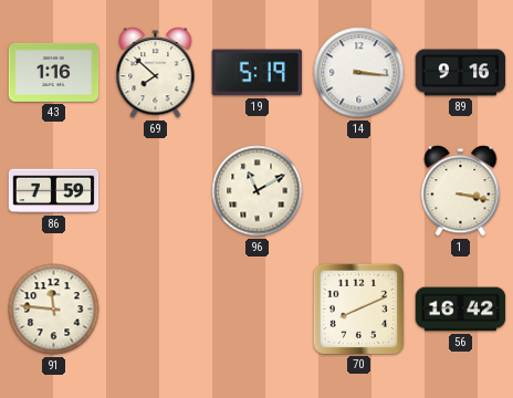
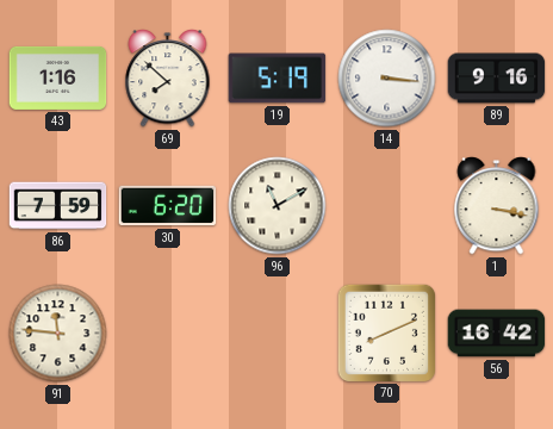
30: none -> 6:20
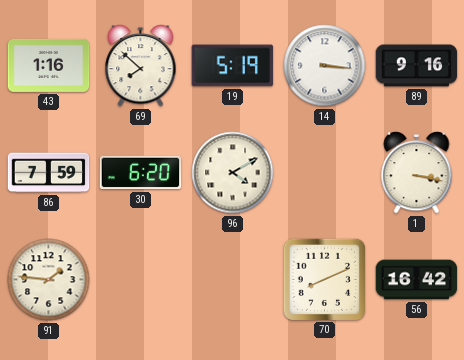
96: 11:10 -> 4:10
91: 11:46 -> 1:46
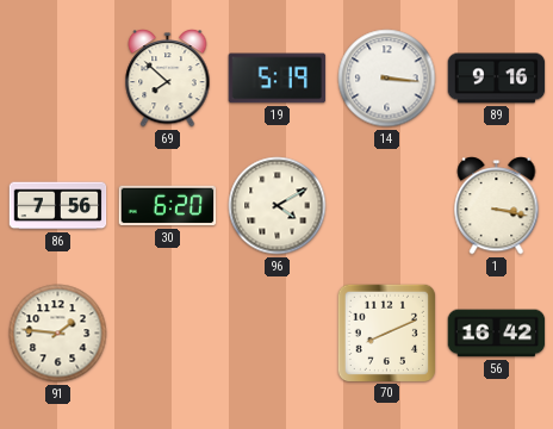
43: 1:16 -> none
86: 7:59 -> 7:56
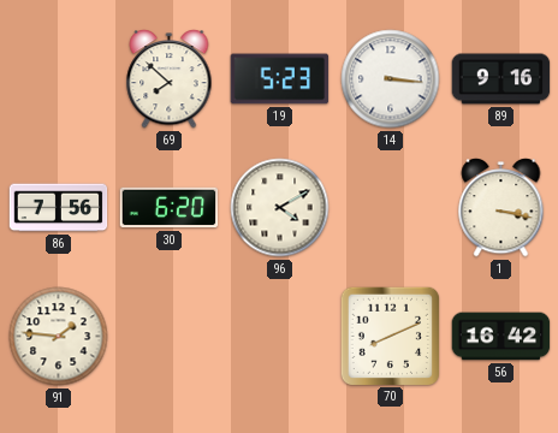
19: 5:19 -> 5:23
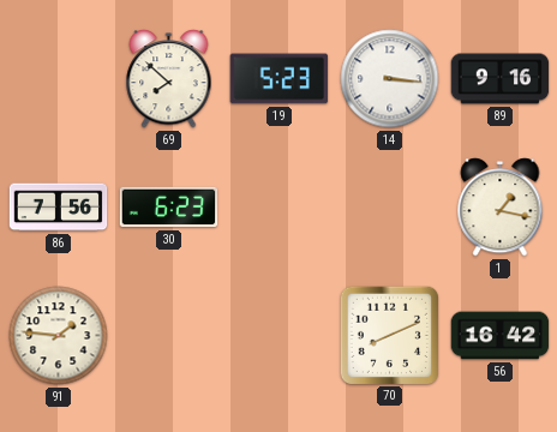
30: 6:20 -> 6:23
96: 4:10 -> none
1: 3:17 -> 1:17
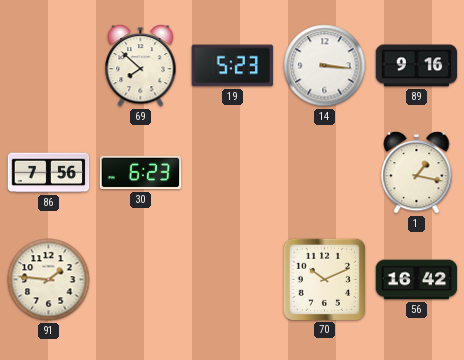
70: 8:11 -> 10:11
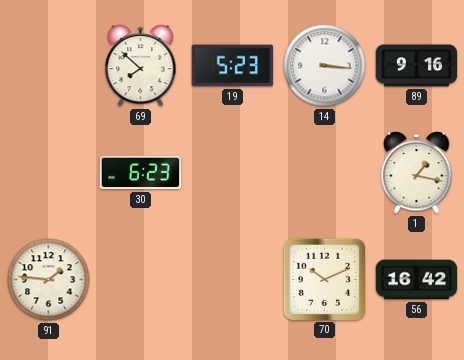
86: 7:56 -> none
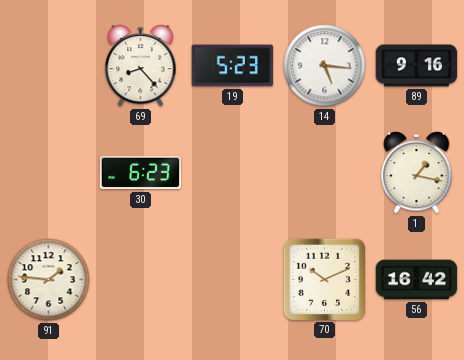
69: 7:52 -> 8:23
14: 3:16 -> 5:16
